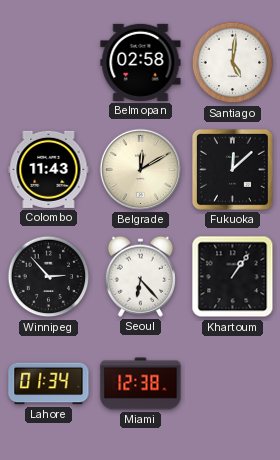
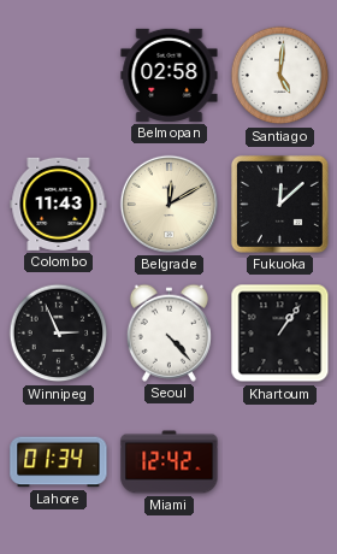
Winnipeg: 2:53 -> 2:56
Seoul: 6:23 -> 4:23
Miami: 12:38 -> 12:42
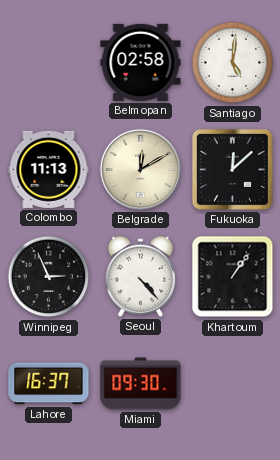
Colombo: 11:43 -> 11:13
Lahore: 01:34 -> 16:37
Miami: 12:42 -> 09:30
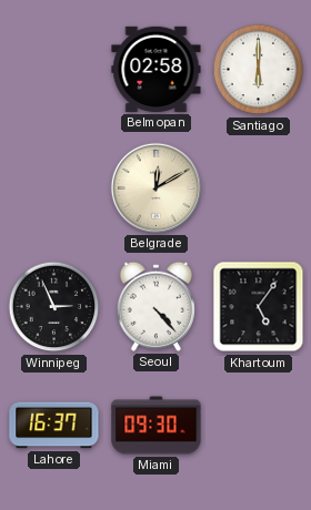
Santiago: 5:01 -> 6:00
Colombo: 11:13 -> none
Fukuoka: 12:08 -> none
Khartoum: 1:06 -> 5:06
